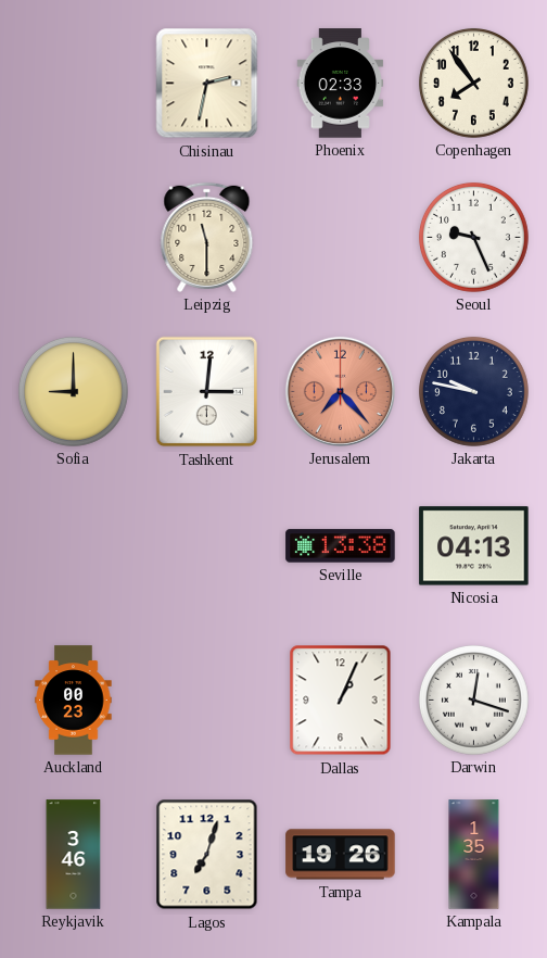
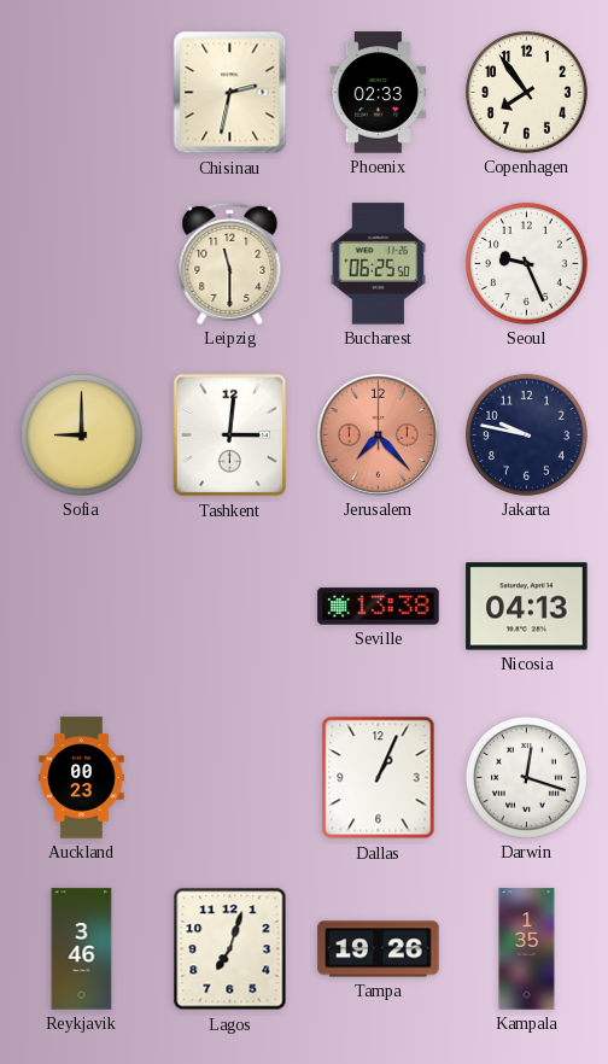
Bucharest: none -> 06:25
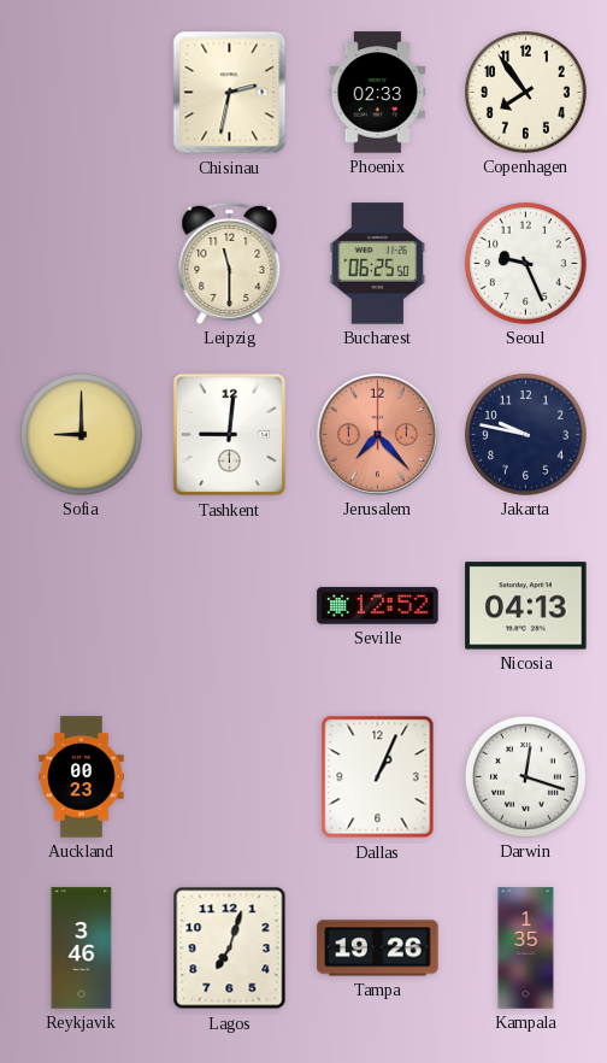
Tashkent: 3:01 -> 9:01
Seville: 13:38 -> 12:52
